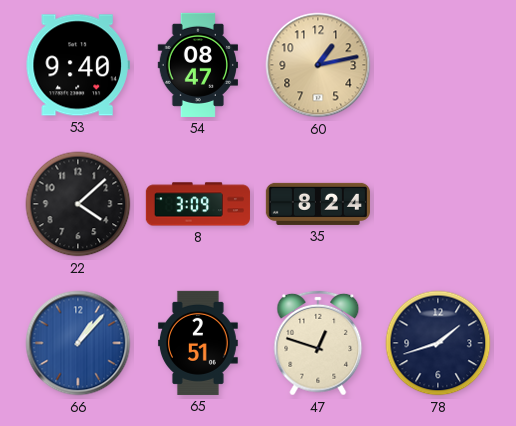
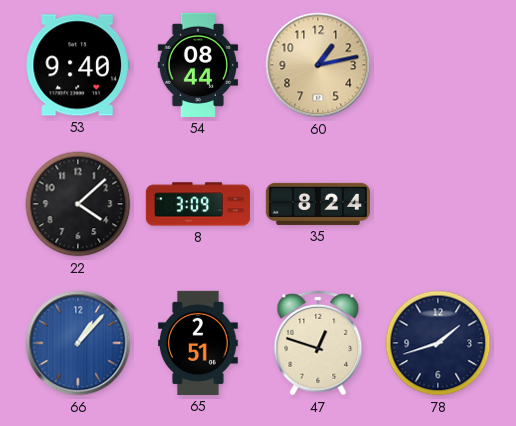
54: 08:47 -> 08:44
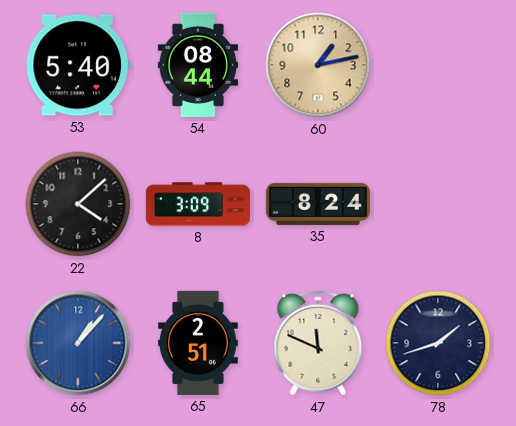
53: 9:40 -> 5:40
47: 12:48 -> 11:49
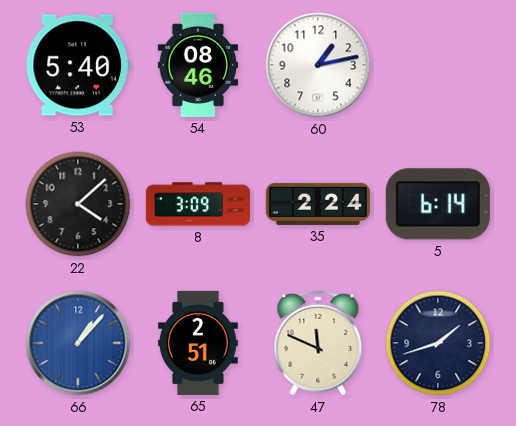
54: 08:44 -> 08:46
60 dial: champagne -> white
35: 8:24 -> 2:24
5: none -> 6:14
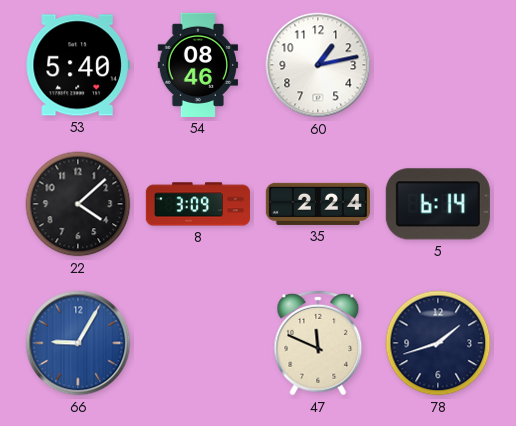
66: 1:07 -> 9:05
65: 2:51 -> none
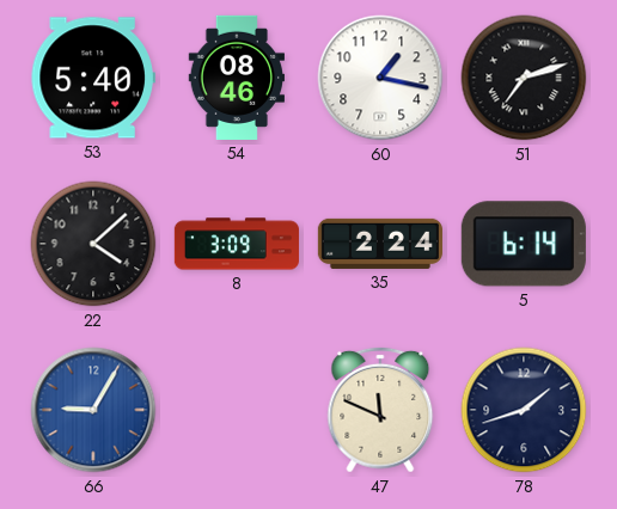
60: 1:13 -> 1:17
51: none -> 7:12
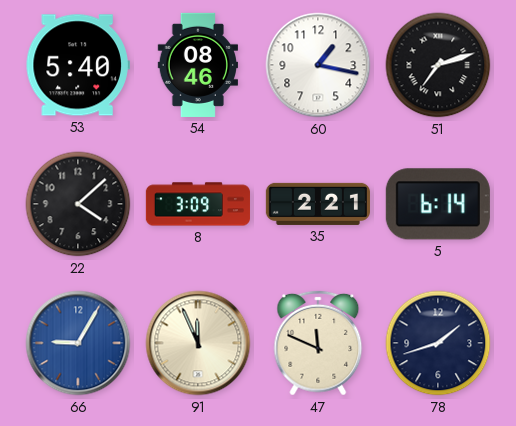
35: 2:24 -> 2:21
91: none -> 11:56
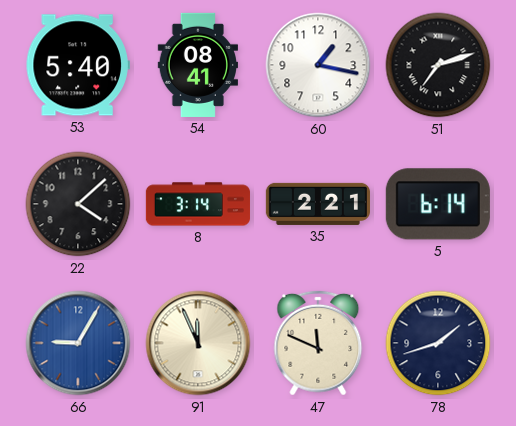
54: 08:46 -> 08:41
8: 3:09 -> 3:14
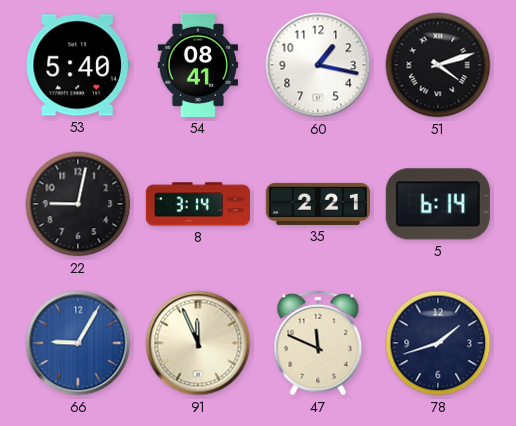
51: 7:12 -> 4:12
22: 4:08 -> 9:02
